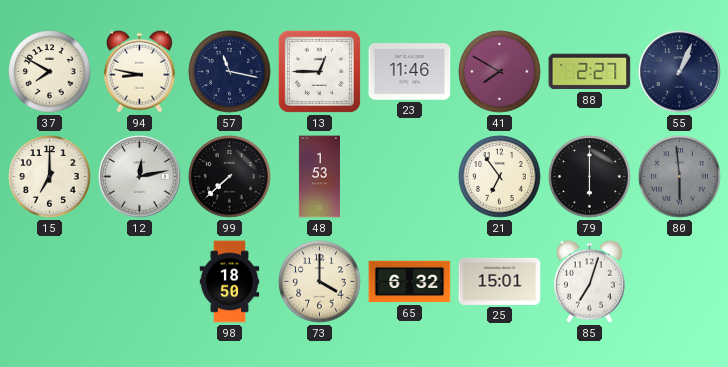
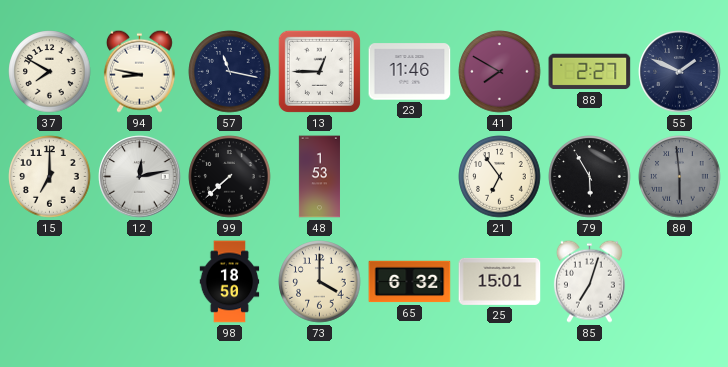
55: 1:04 -> 1:49
79: 6:00 -> 5:55
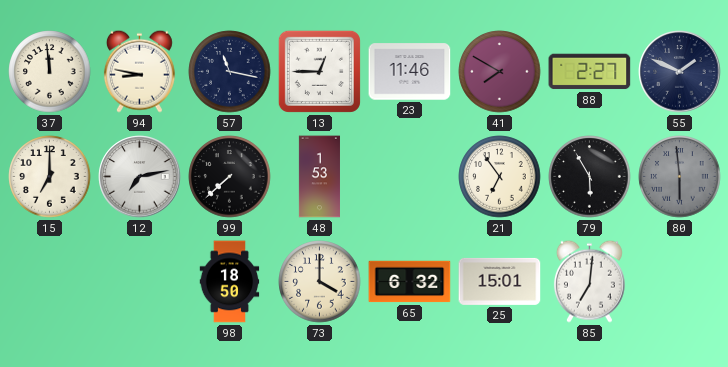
37: 7:50 -> 11:59
12: 12:13 -> 7:13
85: 7:03 -> 7:01
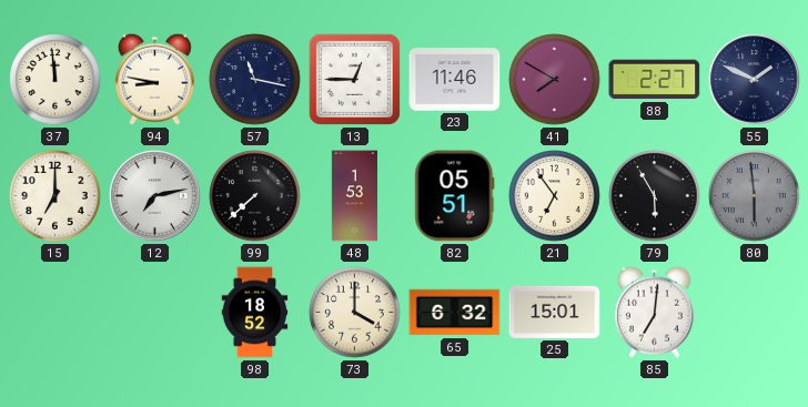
82: none -> 05:51
98: 18:50 -> 18:52
